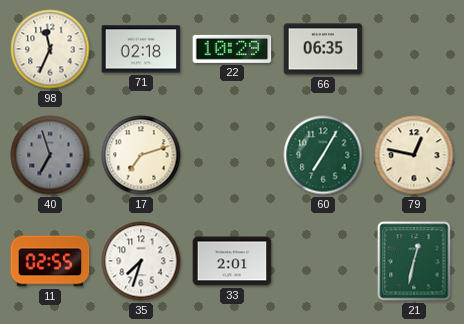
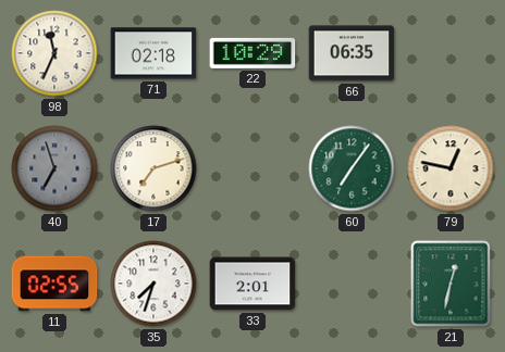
60: 7:05 -> 7:06
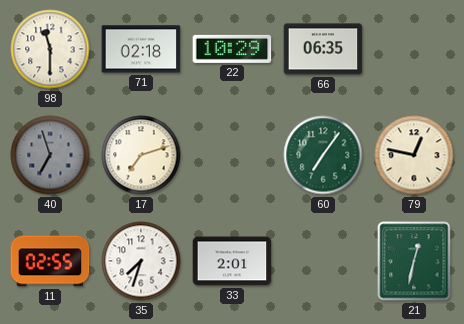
98: 11:34 -> 11:30
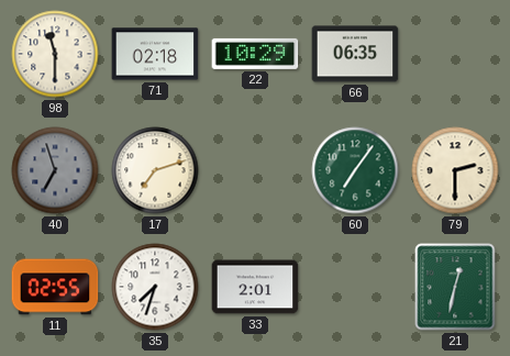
79: 12:47 -> 2:30
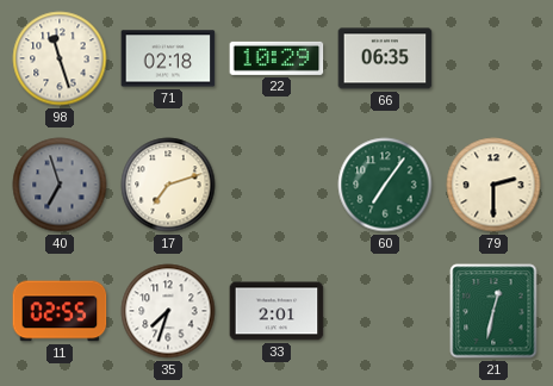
98: 11:30 -> 11:27
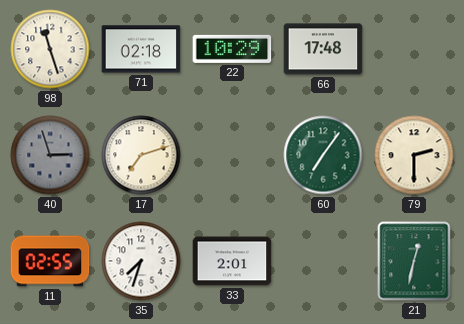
66: 06:35 -> 17:48
40: 6:57 -> 2:57
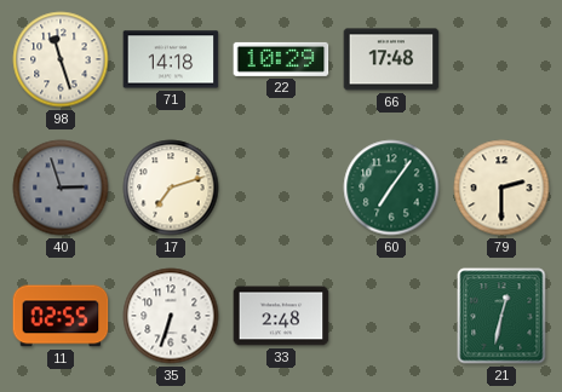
71: 02:18 -> 14:18
35: 7:33 -> 6:33
33: 2:01 -> 2:48
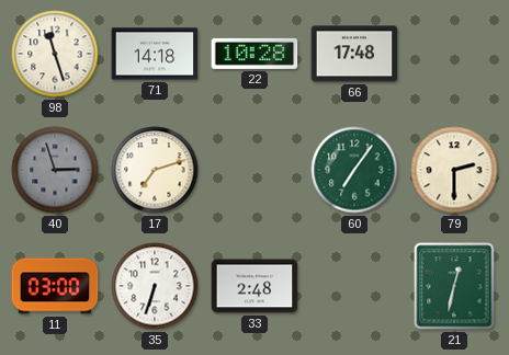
22: 10:29 -> 10:28
11: 02:55 -> 03:00
